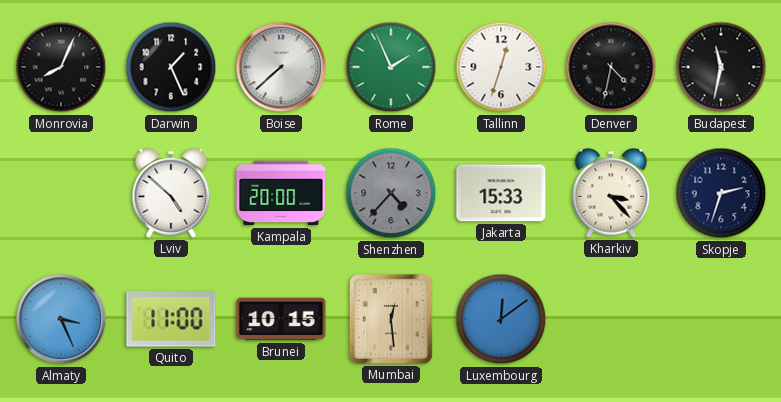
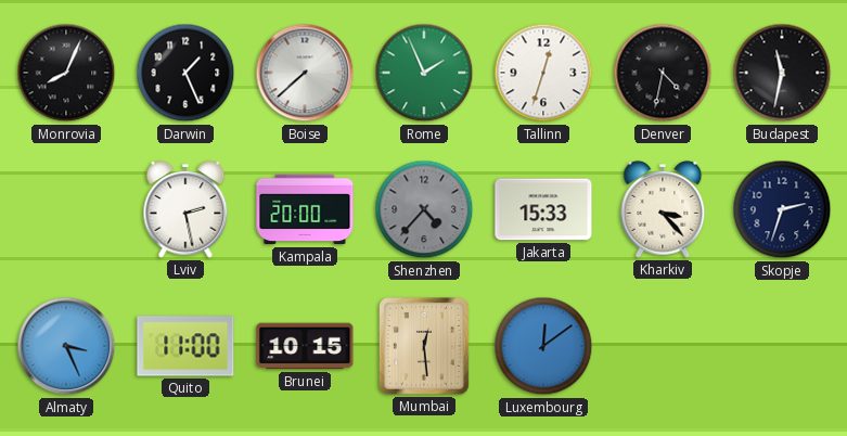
Lviv: 4:52 -> 2:28
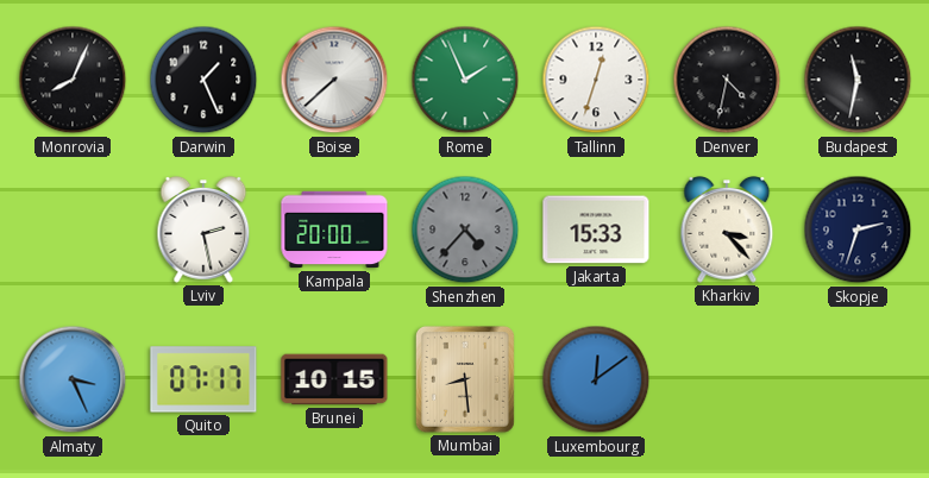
Quito: 11:00 -> 07:17
Mumbai: 12:29 -> 8:29
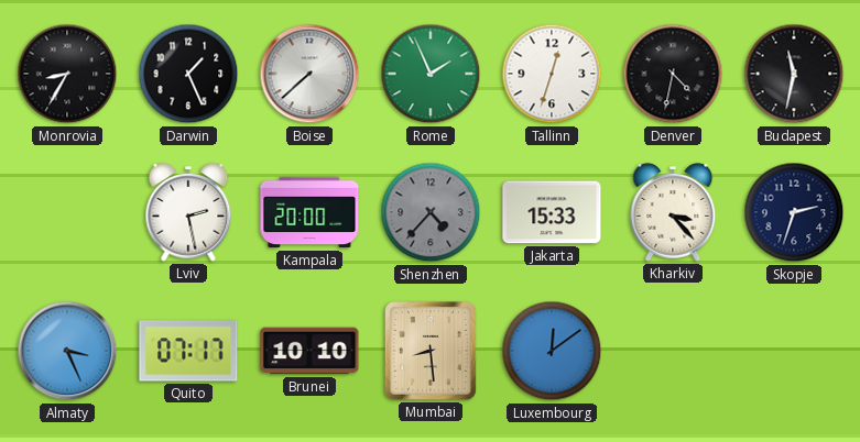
Monrovia: 8:04 -> 8:35
Brunei: 10:15 -> 10:10
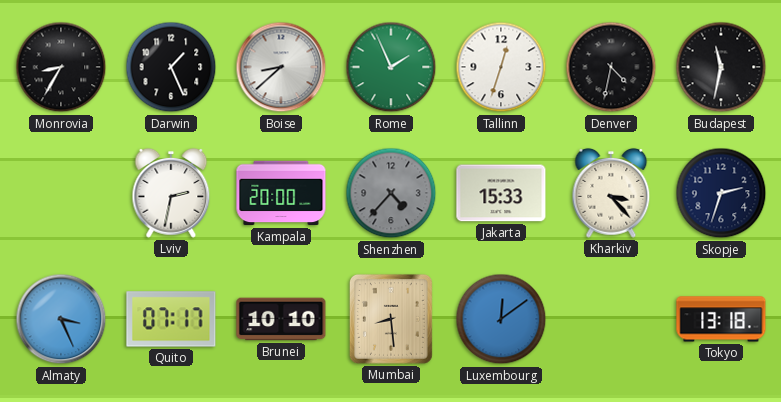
Boise: 7:38 -> 8:38
Lviv: 2:28 -> 2:32
Tokyo: none -> 13:18
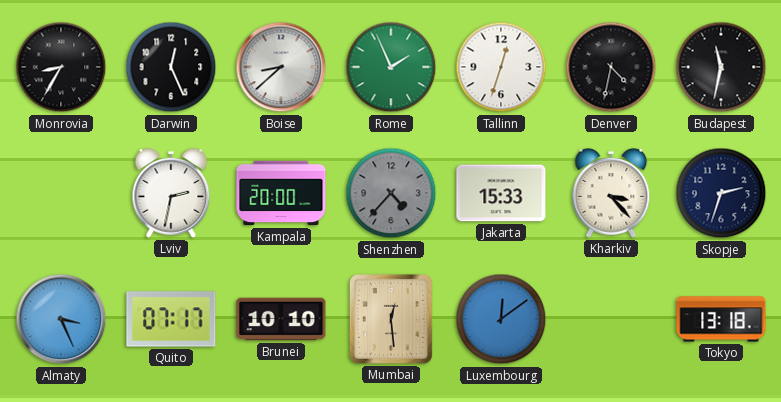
Darwin: 1:26 -> 12:26
Mumbai: 8:29 -> 12:29
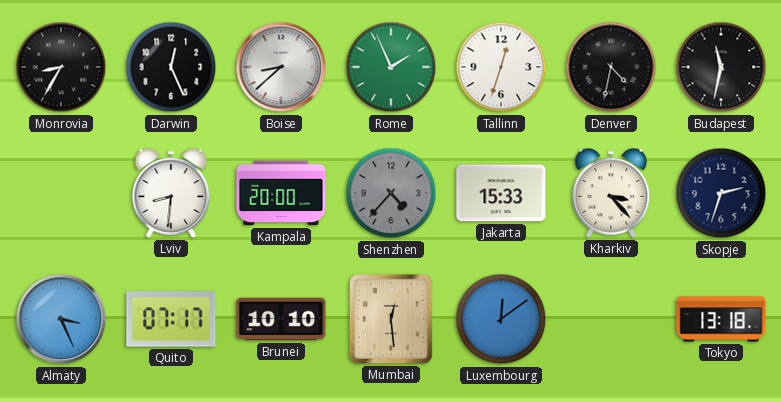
Lviv: 2:32 -> 8:31
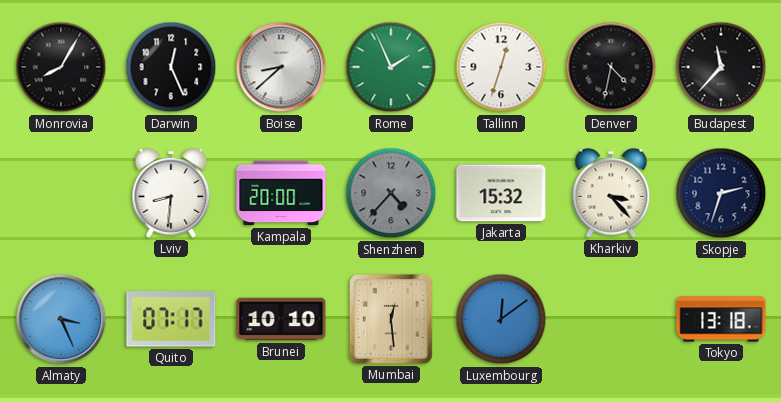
Monrovia: 8:35 -> 8:05
Budapest: 11:32 -> 11:37
Jakarta: 15:33 -> 15:32
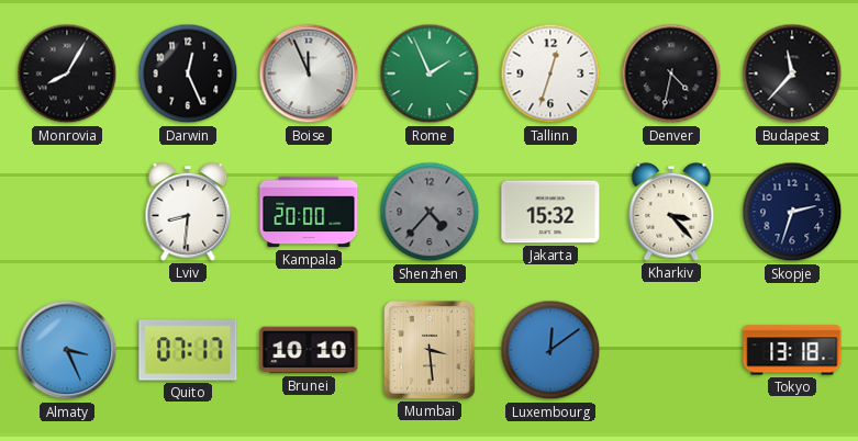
Boise: 8:38 -> 11:56
Mumbai: 12:29 -> 3:29
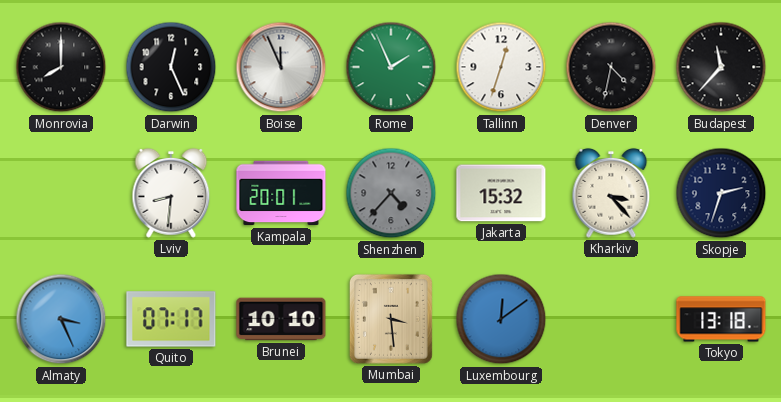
Monrovia: 8:05 -> 8:00
Kampala: 20:00 -> 20:01
